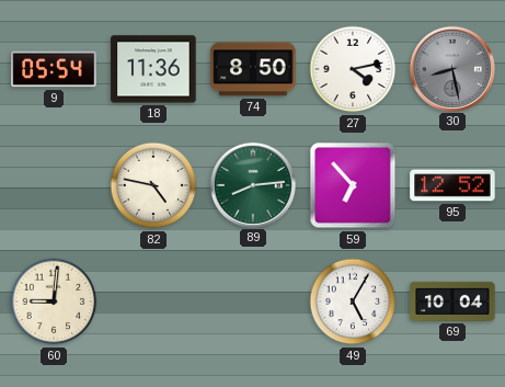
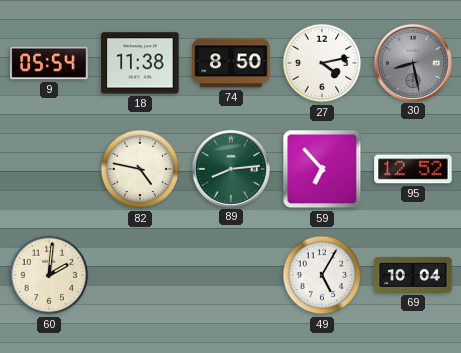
18: 11:36 -> 11:38
60: 9:01 -> 2:01
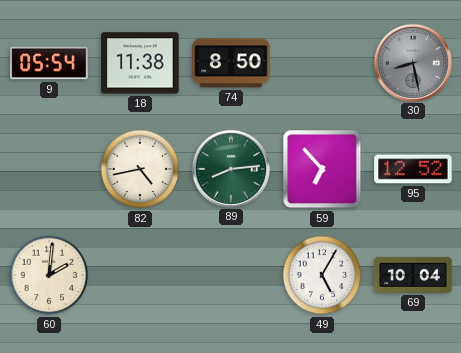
27: 4:13 -> none
82: 4:47 -> 4:43
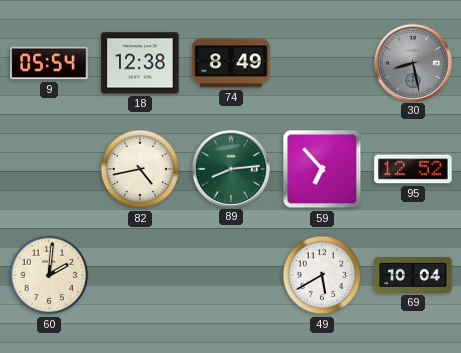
18: 11:38 -> 12:38
74: 8:50 -> 8:49
49: 5:05 -> 5:40
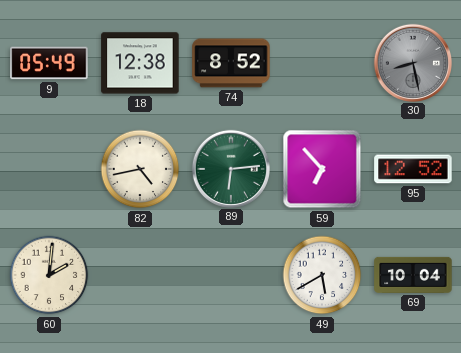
9: 05:54 -> 05:49
74: 8:49 -> 8:52
89: 8:14 -> 6:14
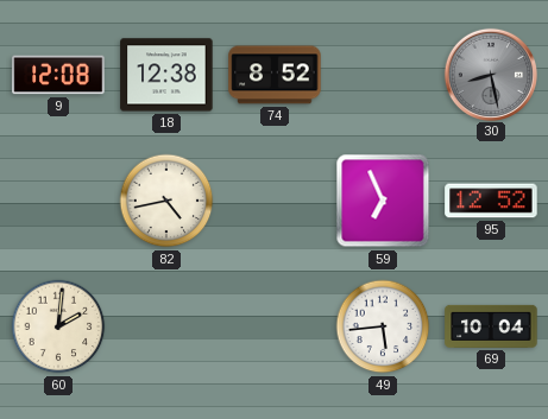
9: 05:49 -> 12:08
89: 6:14 -> none
59: 6:53 -> 6:56
49: 5:40 -> 5:44
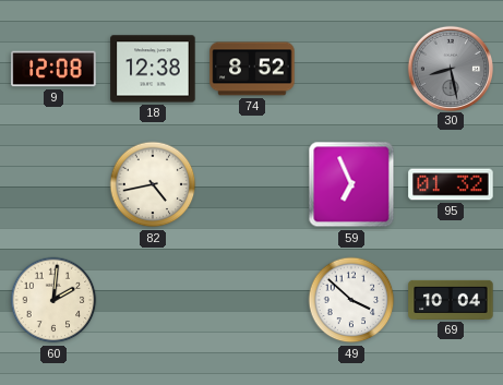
95: 12:52 -> 01:32
49: 5:44 -> 3:52
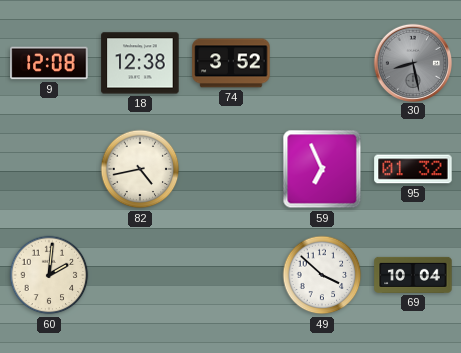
74: 8:52 -> 3:52
